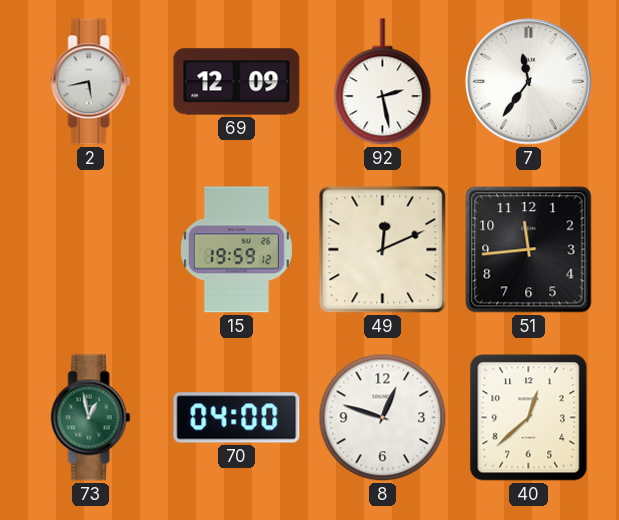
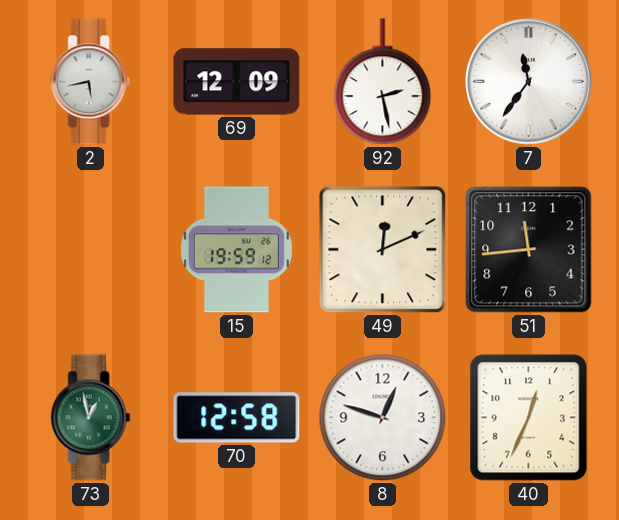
70: 04:00 -> 12:58
40: 12:38 -> 12:34
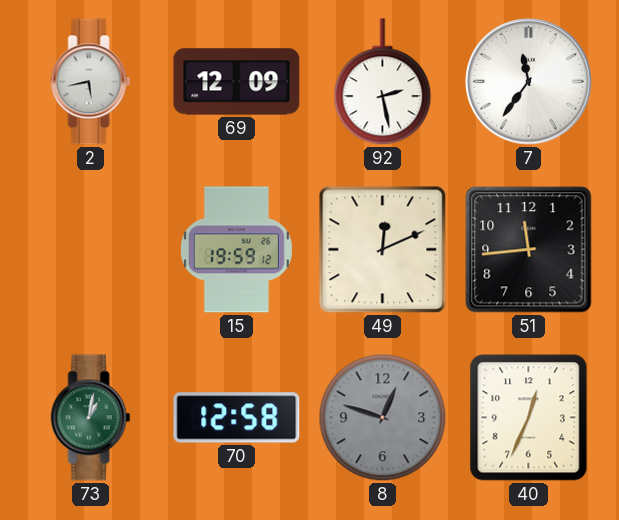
73: 12:58 -> 1:02
8 dial: white -> grey
